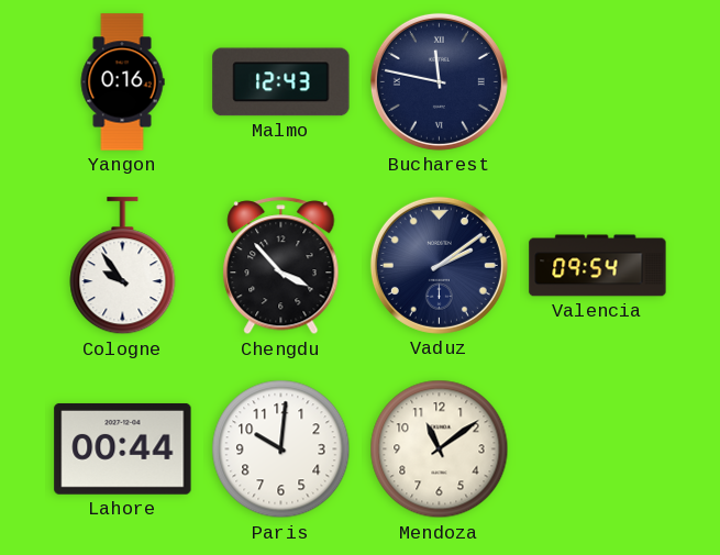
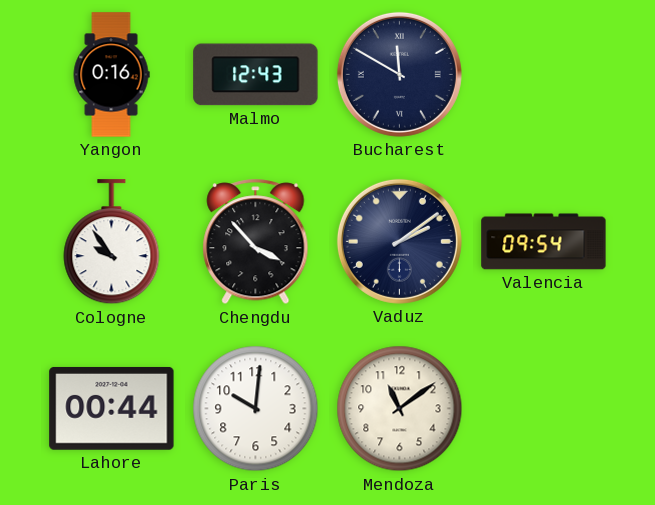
Bucharest: 11:47 -> 11:50
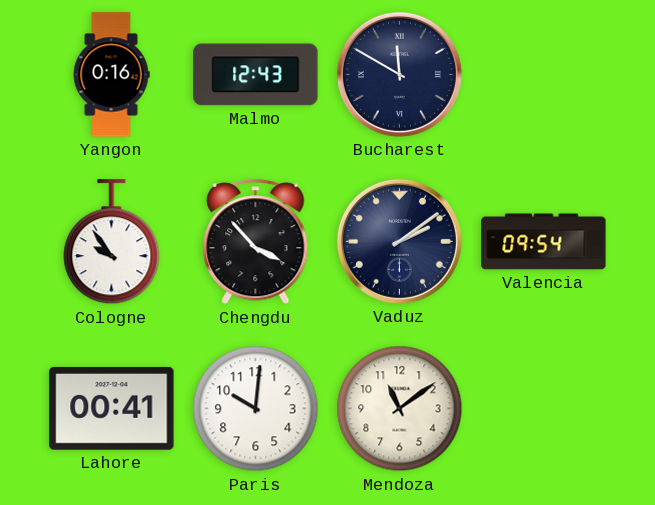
Lahore: 00:44 -> 00:41
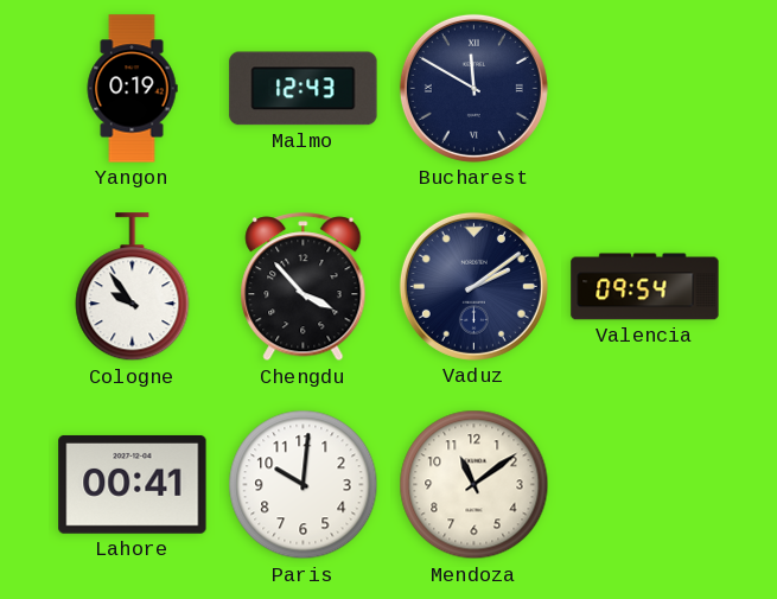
Yangon: 0:16 -> 0:19
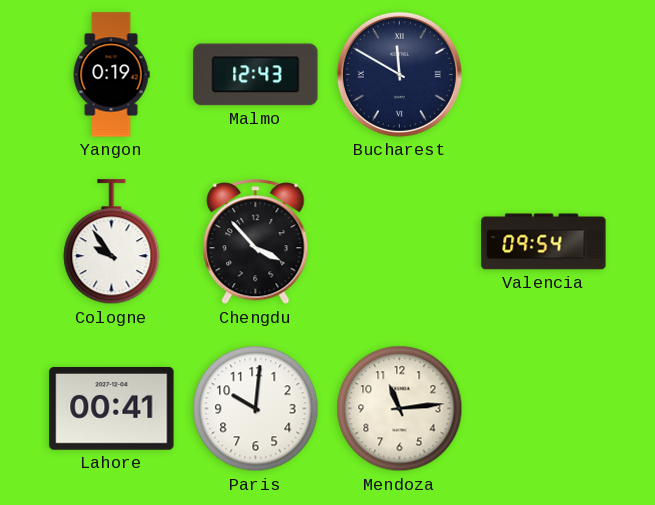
Vaduz: 2:09 -> none
Mendoza: 11:09 -> 11:14
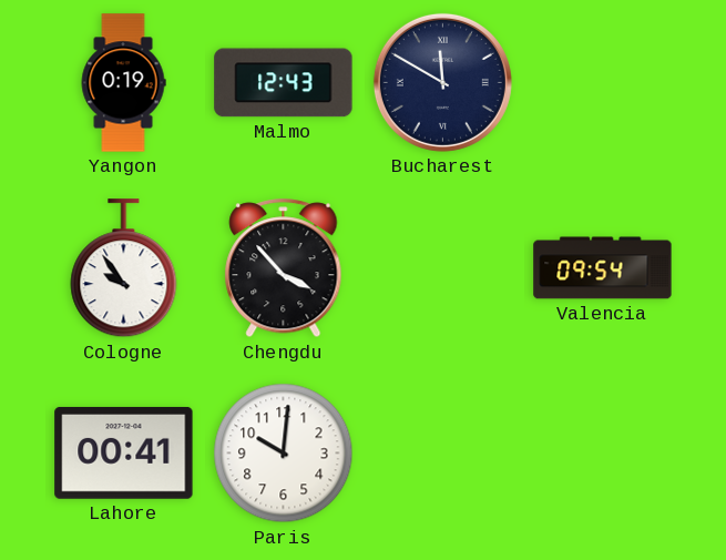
Mendoza: 11:14 -> none
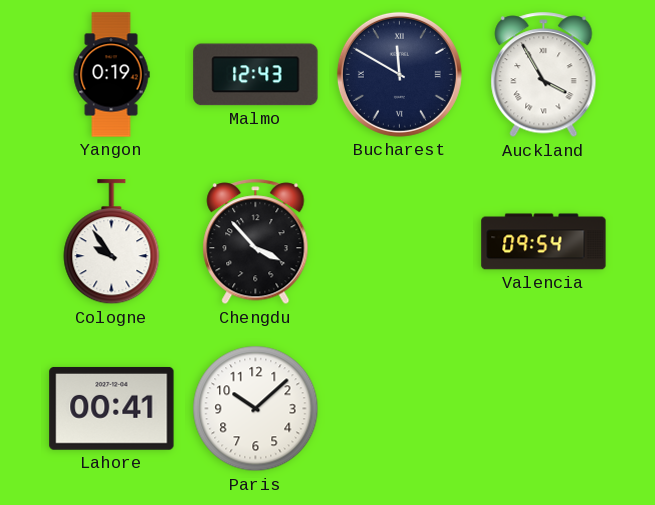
Auckland: none -> 3:55
Paris: 10:01 -> 10:08
